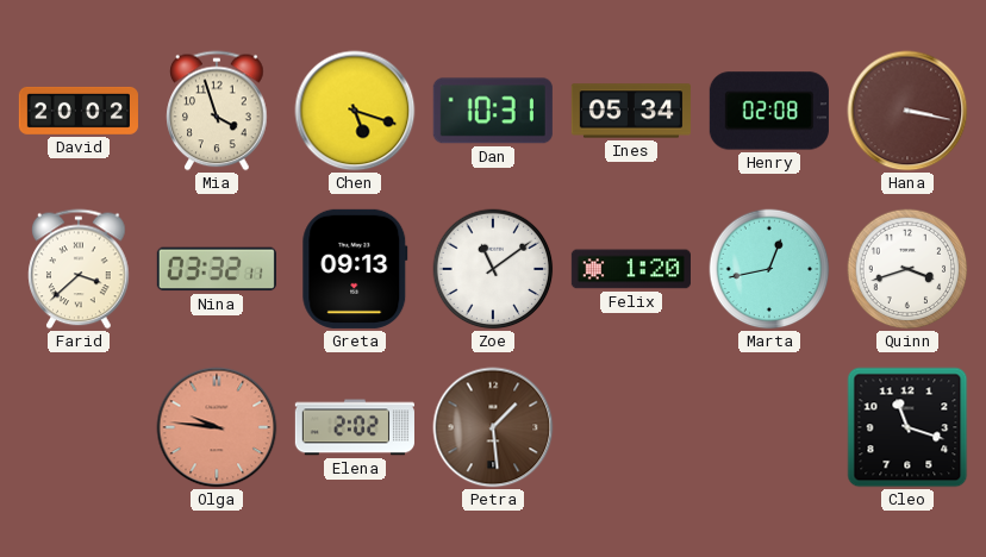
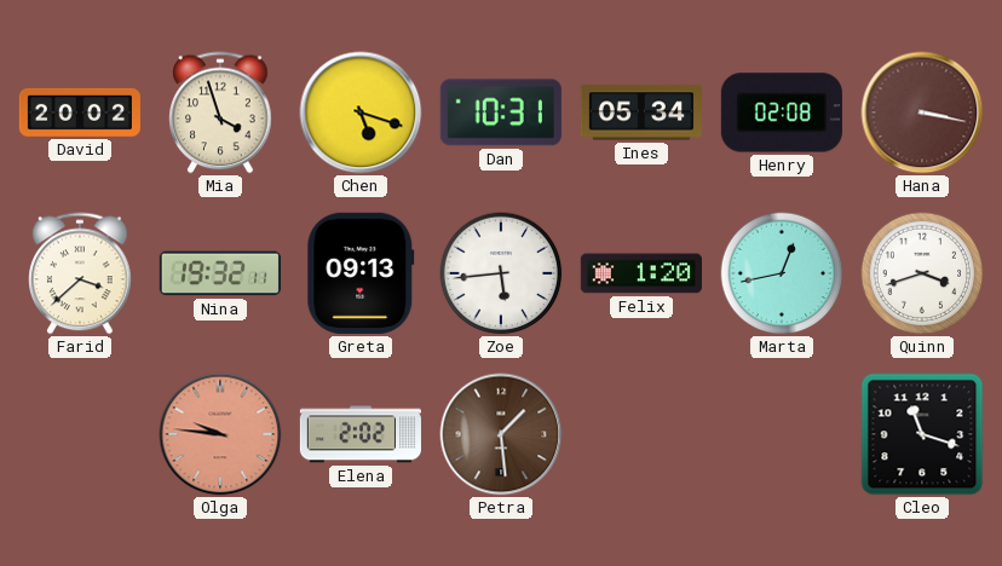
Nina: 03:32 -> 19:32
Zoe: 11:09 -> 5:44
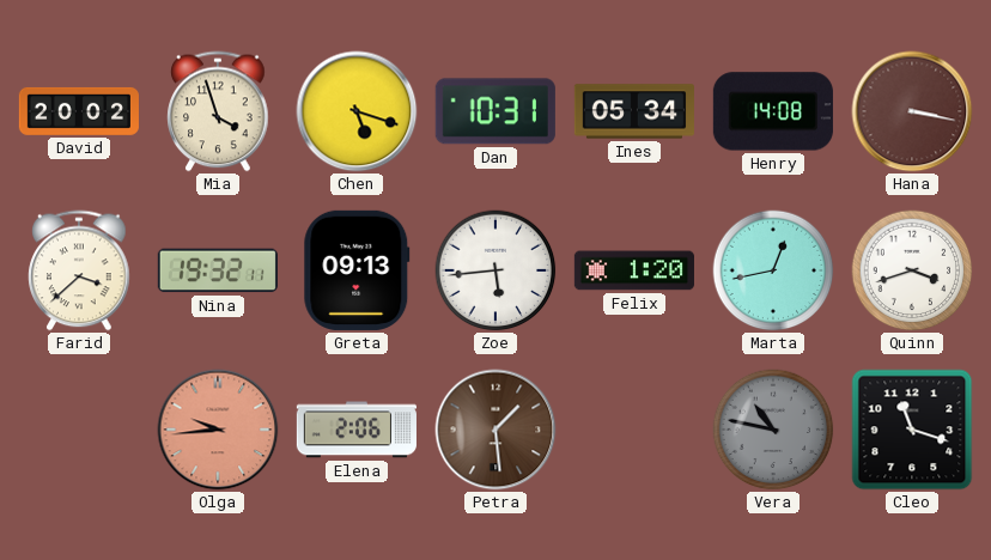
Henry: 02:08 -> 14:08
Olga: 9:46 -> 9:44
Elena: 2:02 -> 2:06
Vera: none -> 10:47
